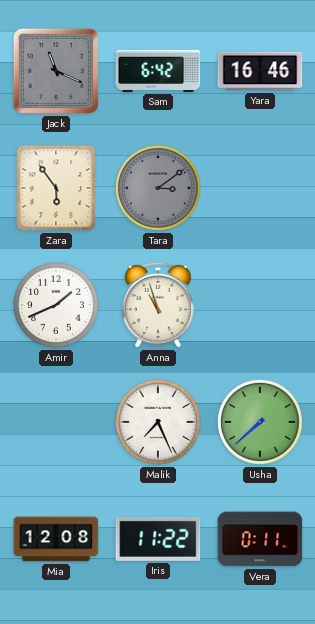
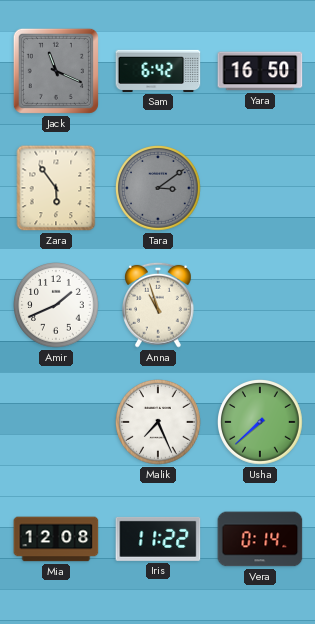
Yara: 16:46 -> 16:50
Vera: 0:11 -> 0:14
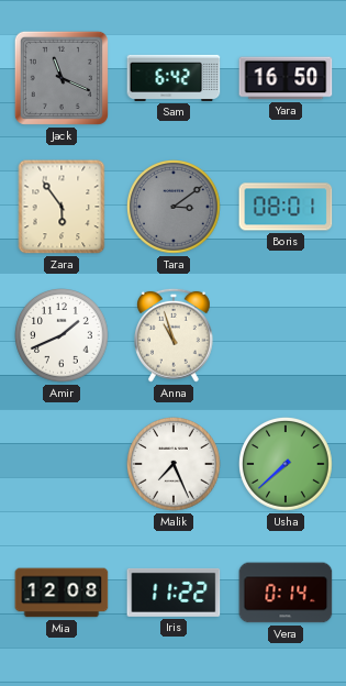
Boris: none -> 08:01
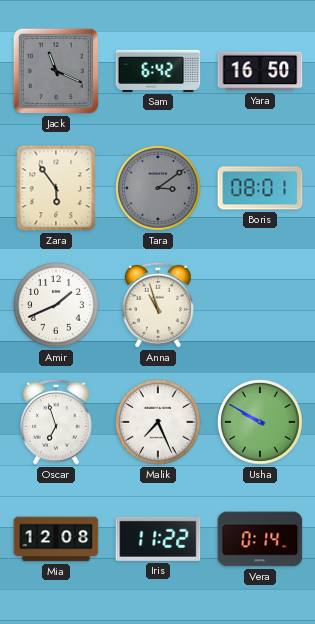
Oscar: none -> 6:57
Usha: 7:38 -> 9:50
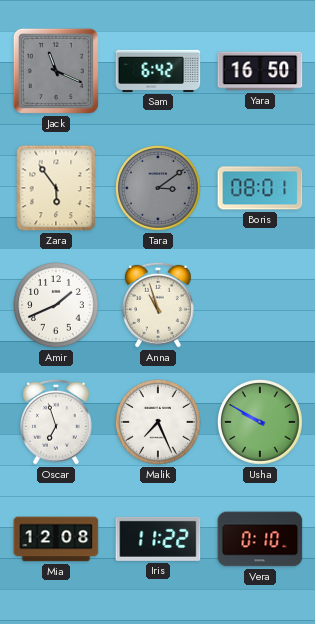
Vera: 0:14 -> 0:10
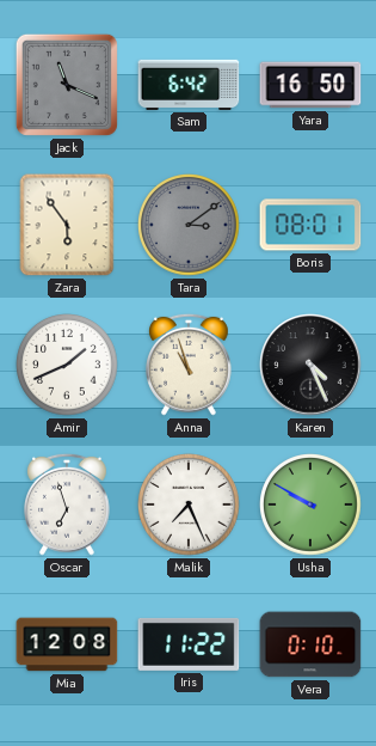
Karen: none -> 4:26
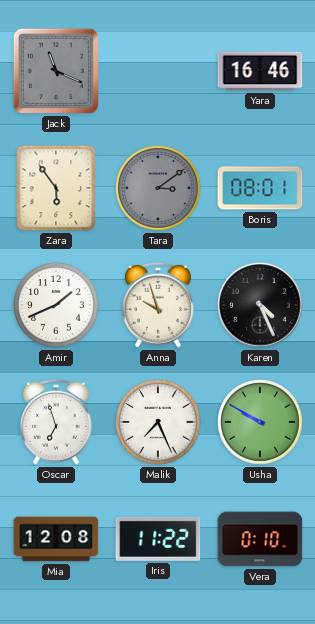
Sam: 6:42 -> none
Yara: 16:50 -> 16:46
Anna: 10:57 -> 9:57
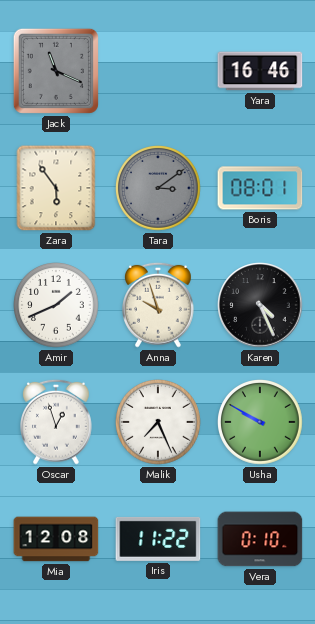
Oscar: 6:57 -> 12:57
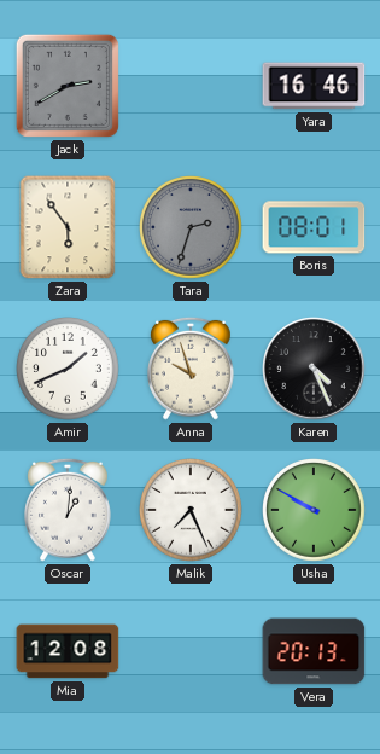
Jack: 11:19 -> 2:40
Tara: 3:09 -> 2:33
Oscar: 12:57 -> 1:01
Iris: 11:22 -> none
Vera: 0:10 -> 20:13
